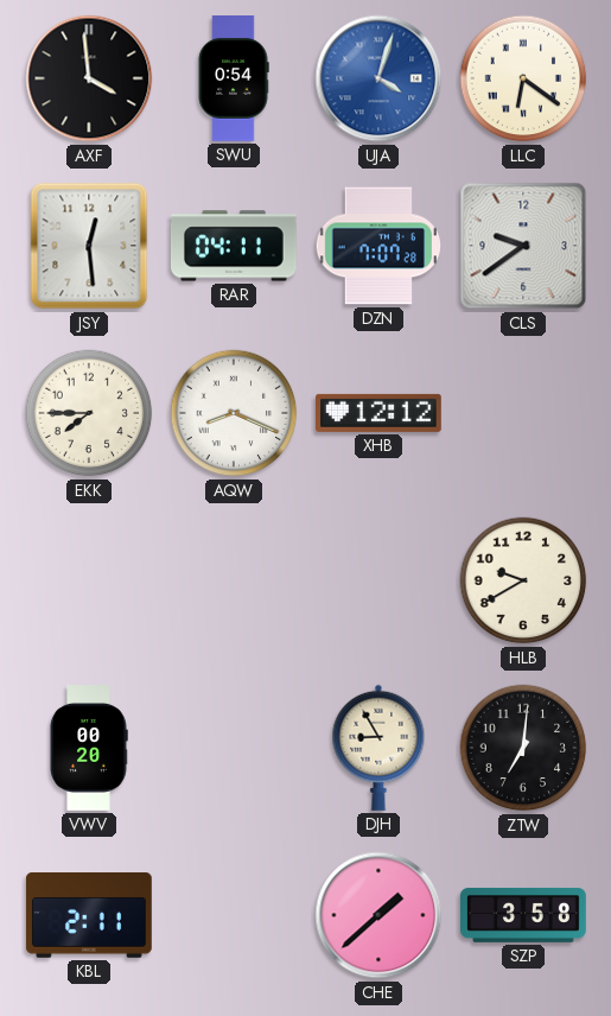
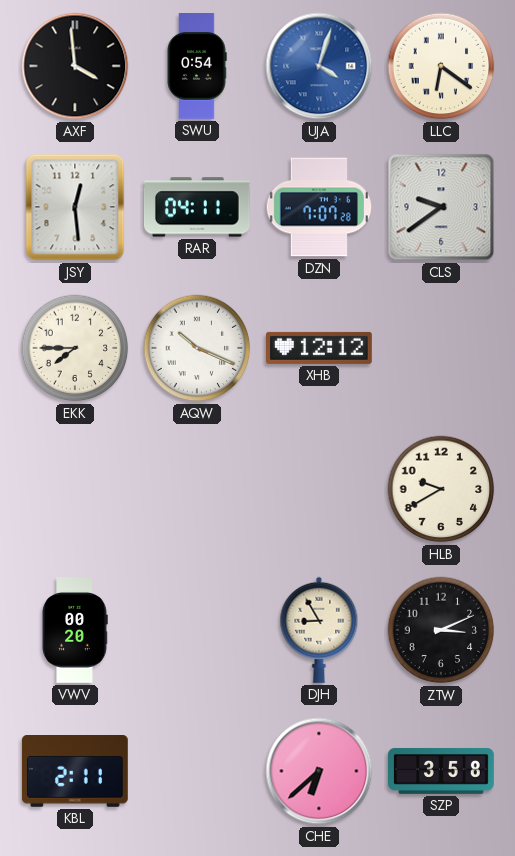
AQW: 8:19 -> 10:19
ZTW: 7:01 -> 3:11
CHE: 1:38 -> 6:38
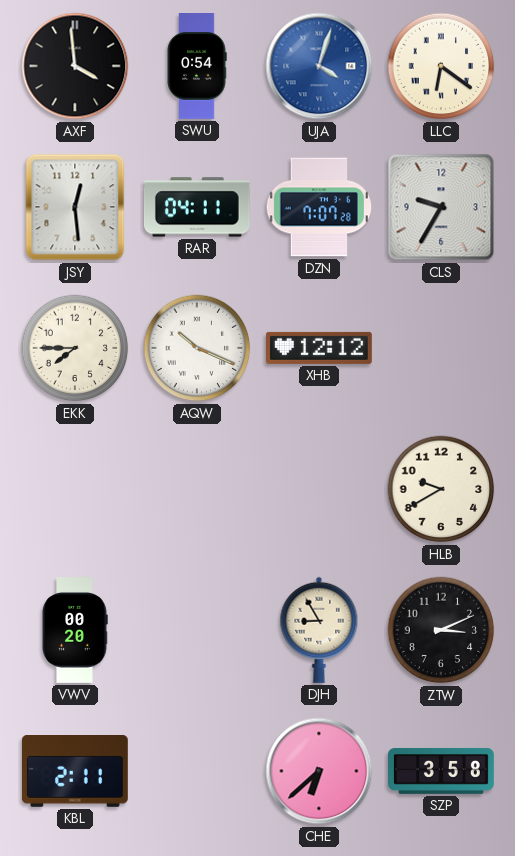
CLS: 9:39 -> 9:35
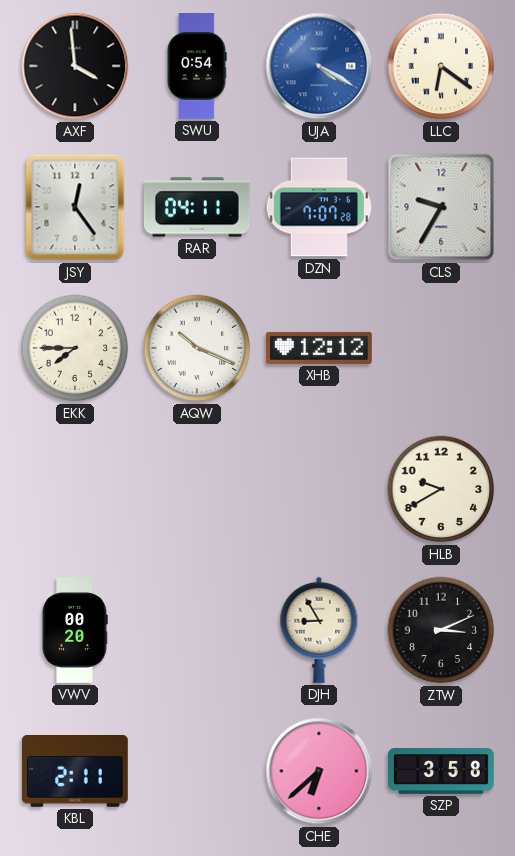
UJA: 4:03 -> 4:20
JSY: 12:29 -> 12:24
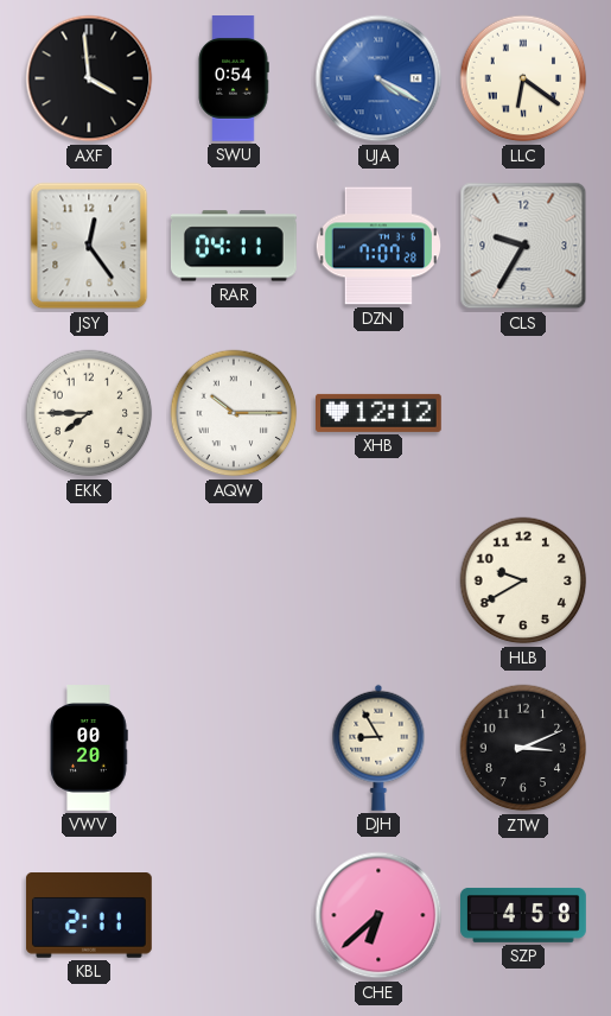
AQW: 10:19 -> 10:15
SZP: 3:58 -> 4:58
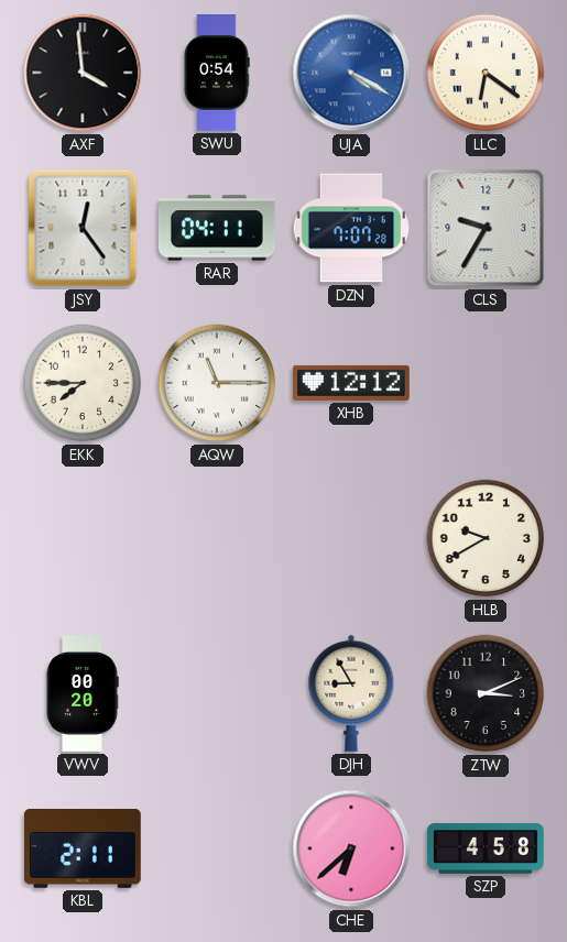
AQW: 10:15 -> 11:15
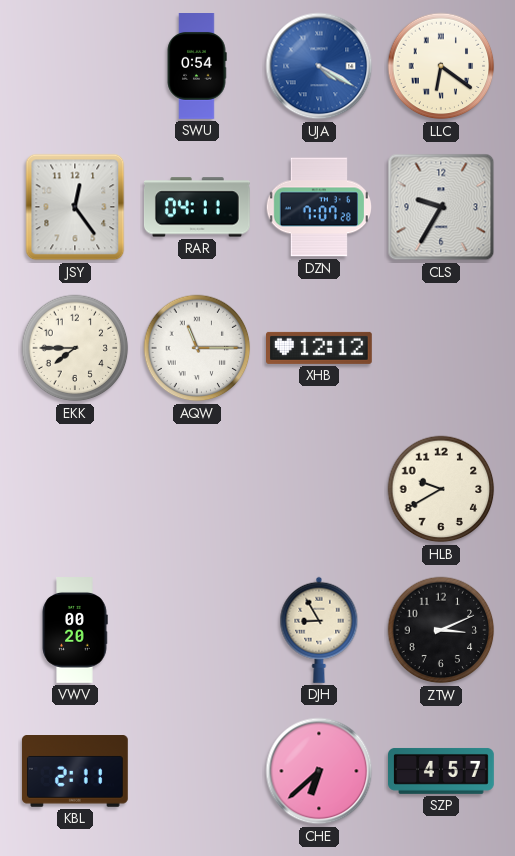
AXF: 3:59 -> none
SZP: 4:58 -> 4:57
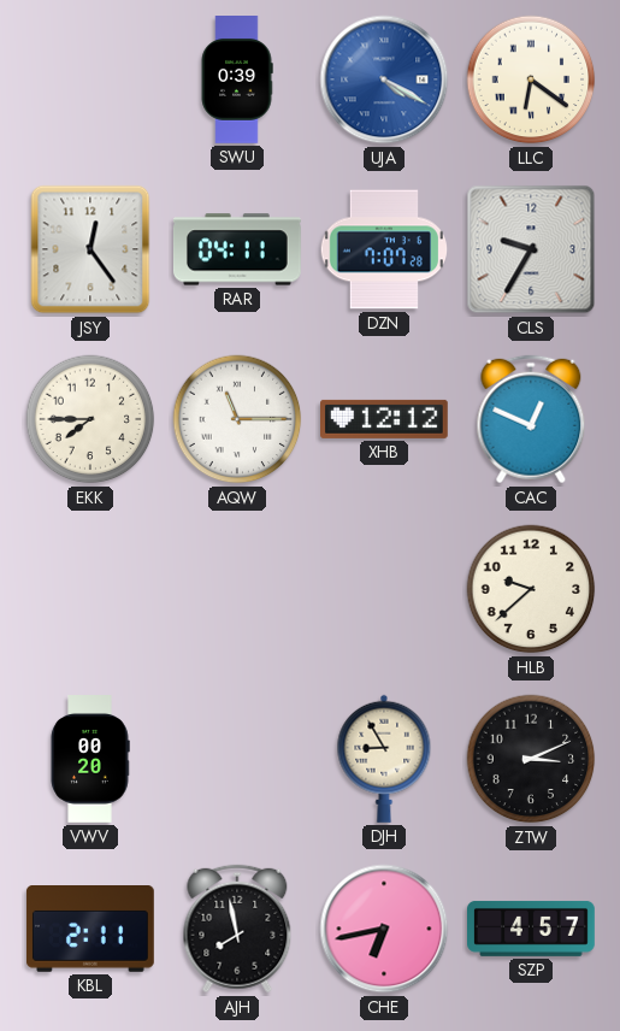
SWU: 0:54 -> 0:39
CAC: none -> 12:49
HLB: 9:40 -> 9:38
AJH: none -> 7:58
CHE: 6:38 -> 6:43
